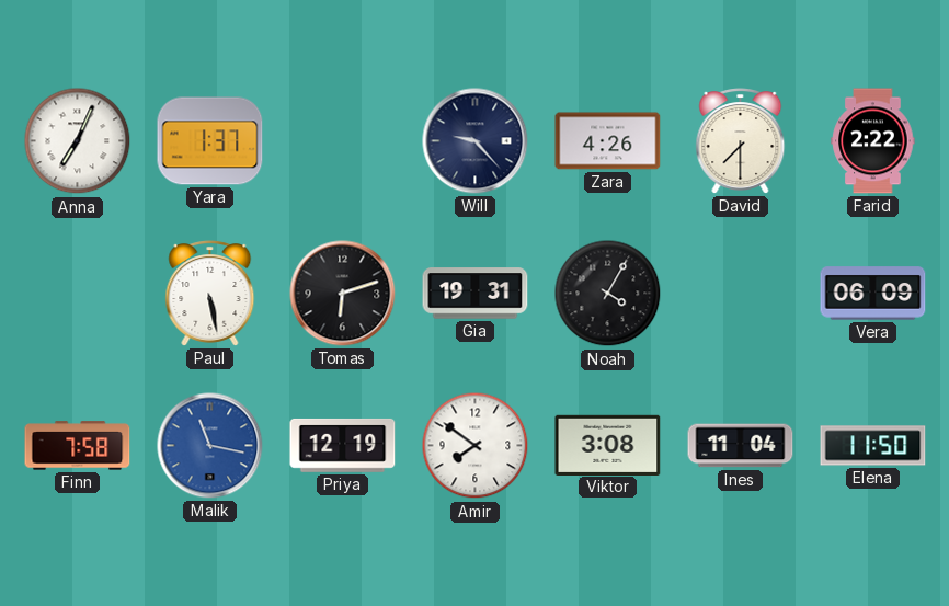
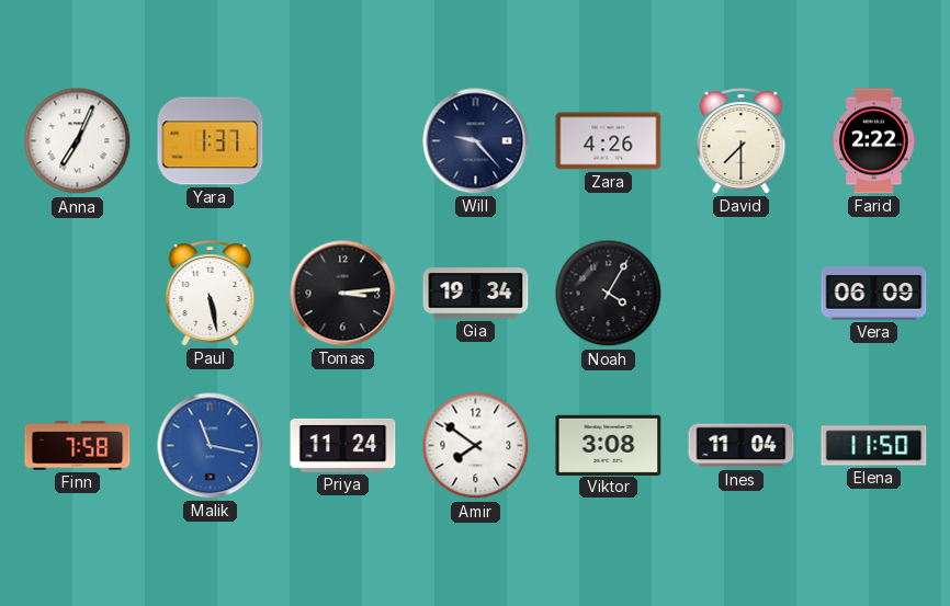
Tomas: 6:12 -> 3:14
Gia: 19:31 -> 19:34
Priya: 12:19 -> 11:24
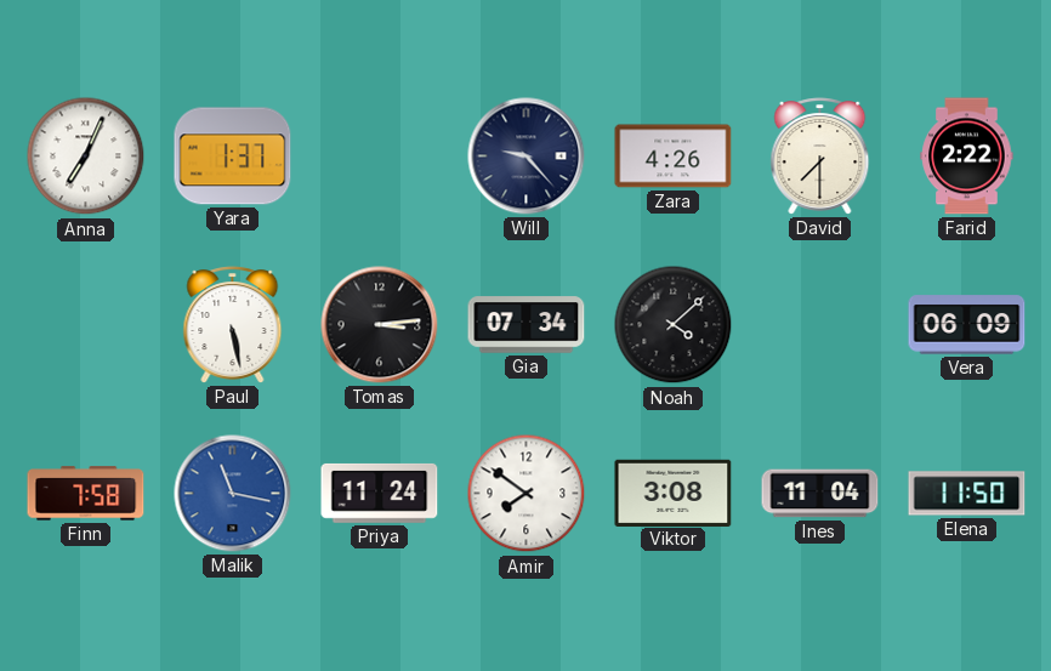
Gia: 19:34 -> 07:34
Noah: 4:05 -> 4:08
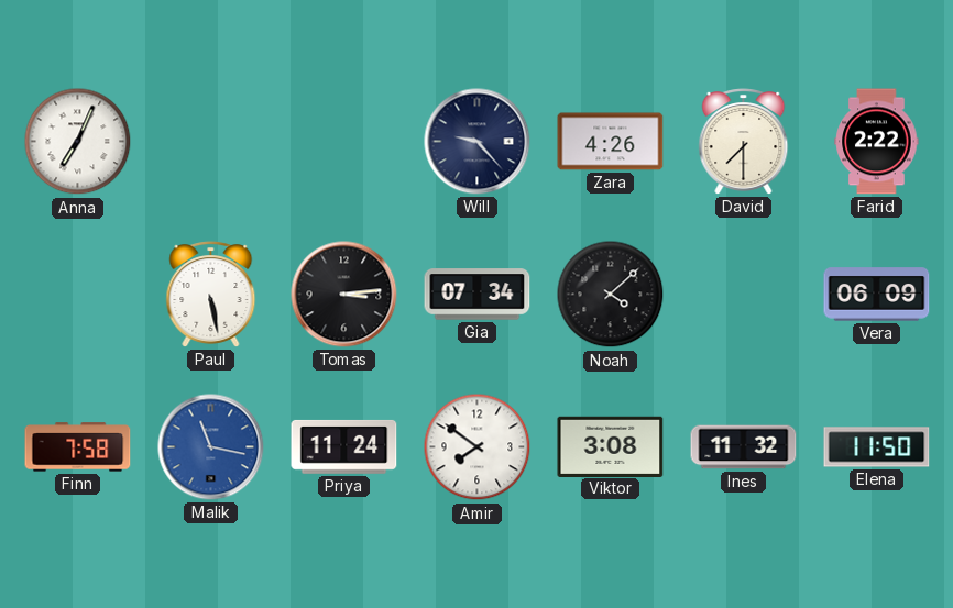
Yara: 1:37 -> none
Ines: 11:04 -> 11:32
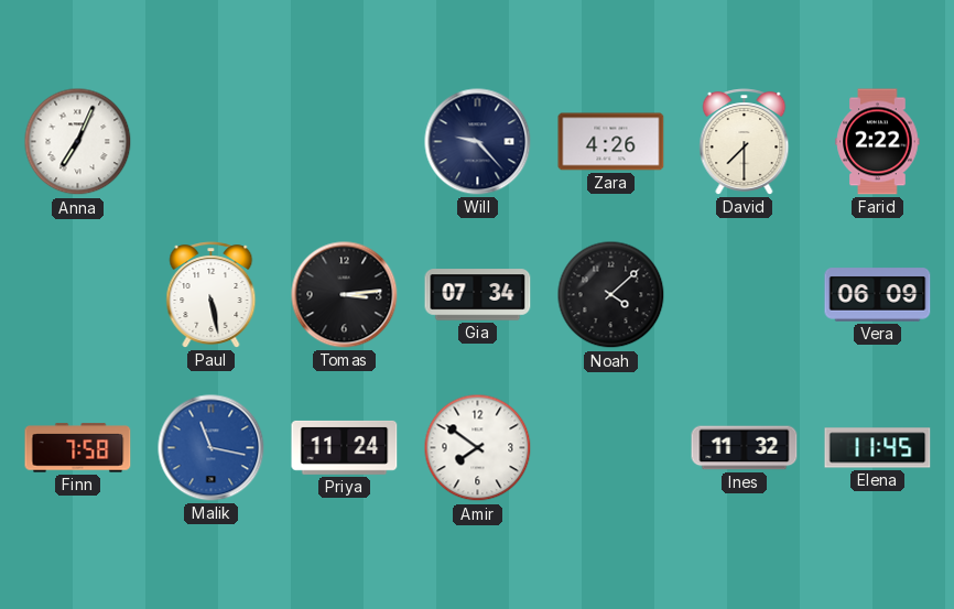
Viktor: 3:08 -> none
Elena: 11:50 -> 11:45
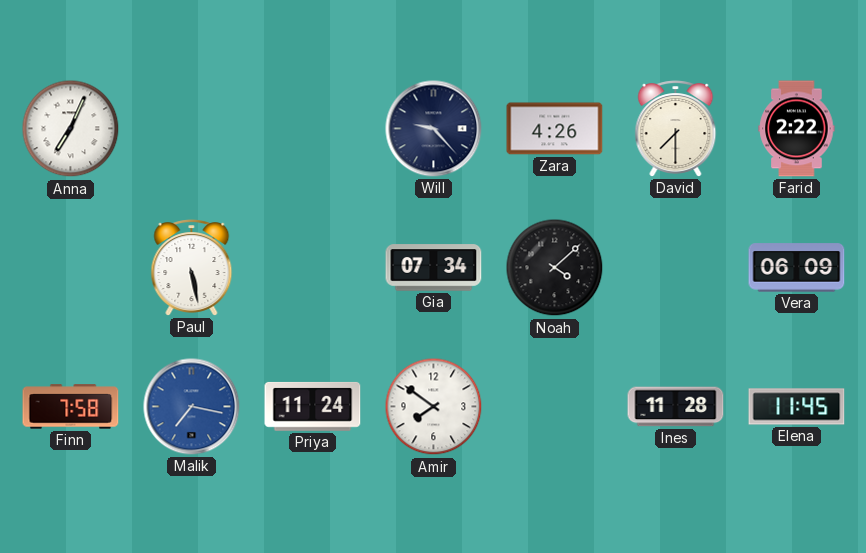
Tomas: 3:14 -> none
Malik: 11:17 -> 7:17
Ines: 11:32 -> 11:28
